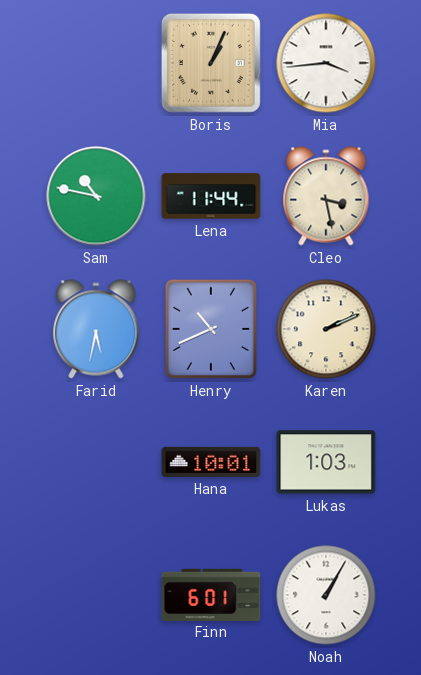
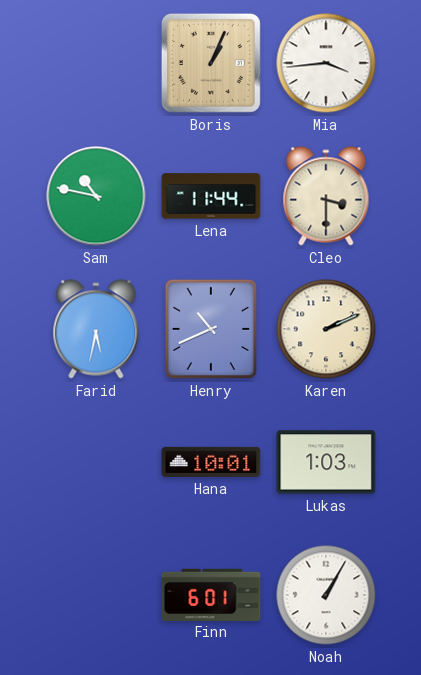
Cleo: 3:28 -> 3:30
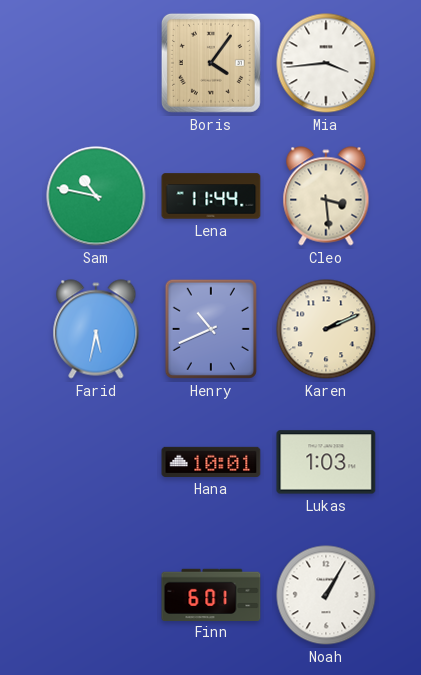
Boris: 1:04 -> 4:06
Cleo: 3:30 -> 3:29
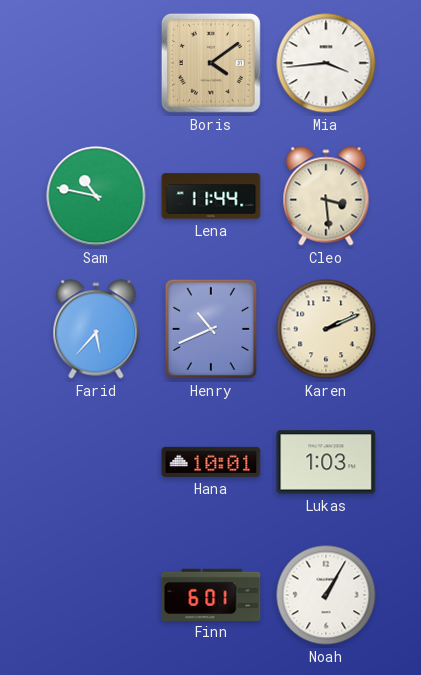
Boris: 4:06 -> 4:09
Farid: 5:32 -> 5:37
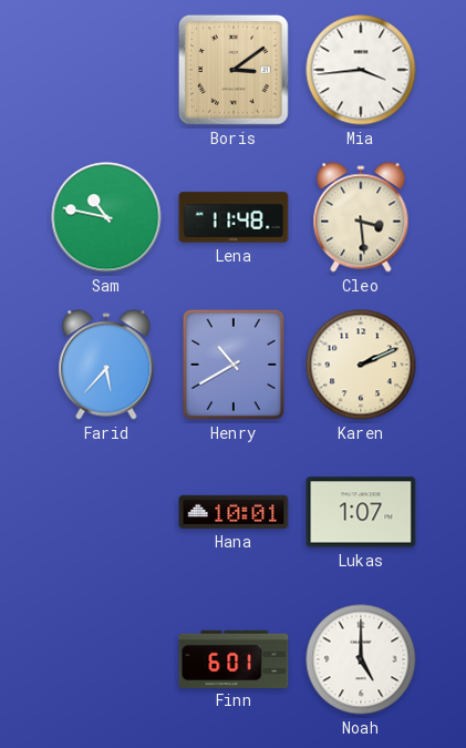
Boris: 4:09 -> 3:09
Lena: 11:44 -> 11:48
Henry: 10:41 -> 10:40
Lukas: 1:03 -> 1:07
Noah: 1:05 -> 5:00
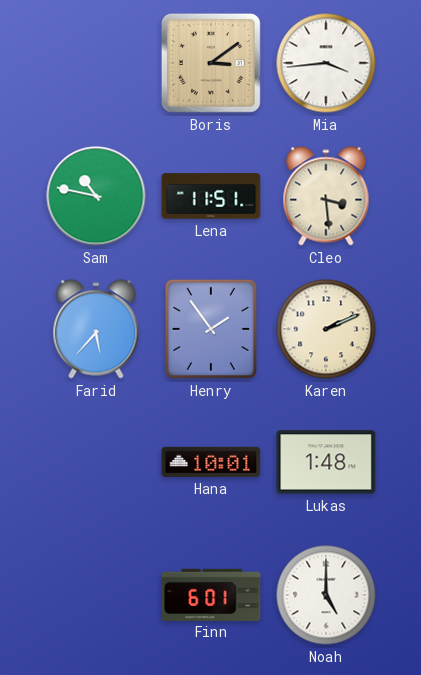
Lena: 11:48 -> 11:51
Henry: 10:40 -> 1:54
Lukas: 1:07 -> 1:48
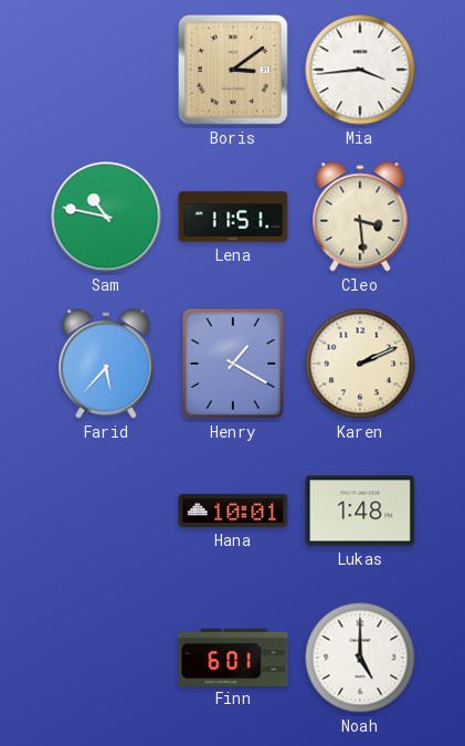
Henry: 1:54 -> 1:20
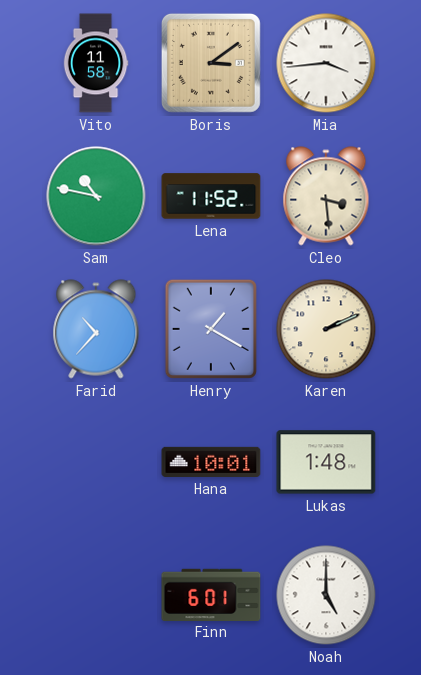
Vito: none -> 11:58
Lena: 11:51 -> 11:52
Farid: 5:37 -> 10:37
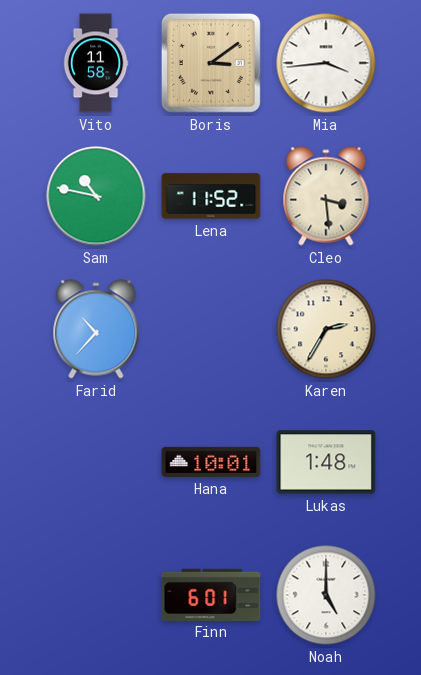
Henry: 1:20 -> none
Karen: 2:11 -> 2:35
